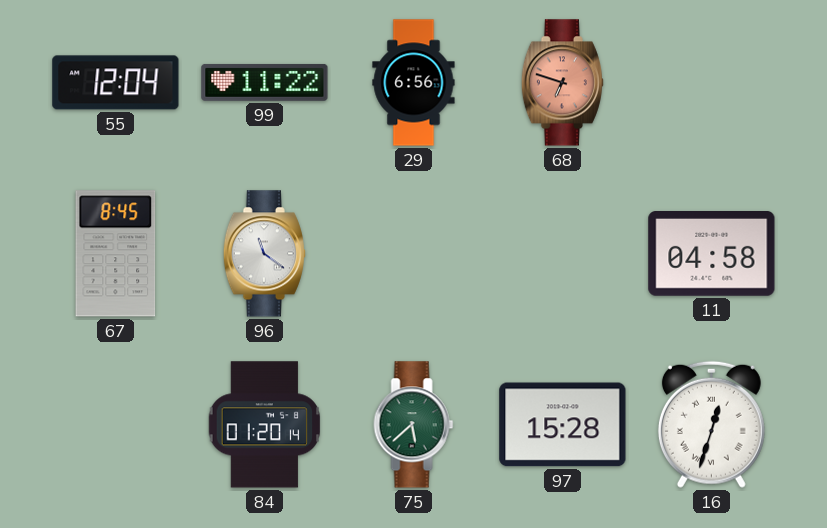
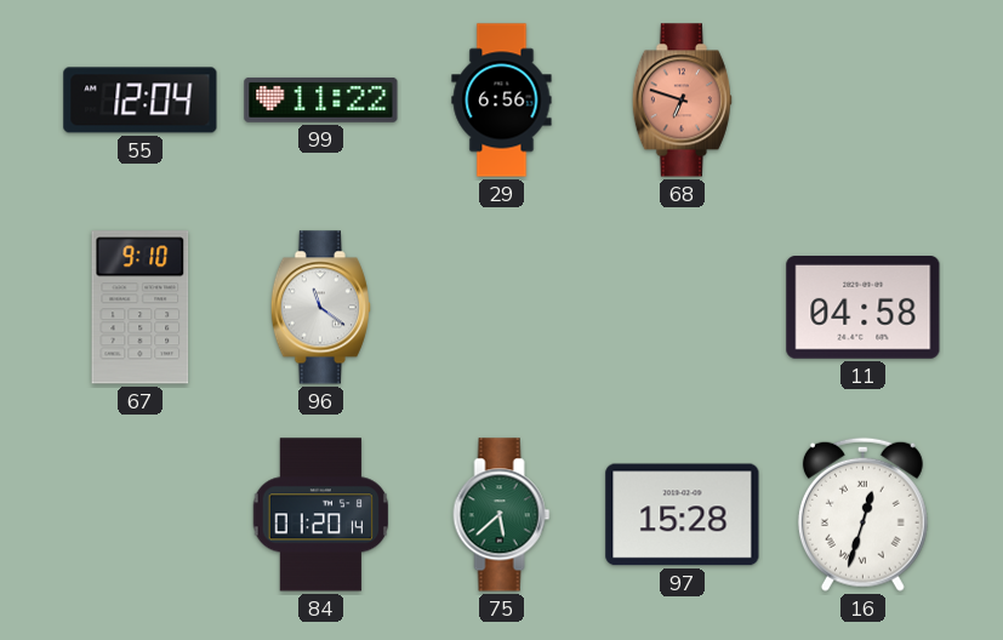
67: 8:45 -> 9:10
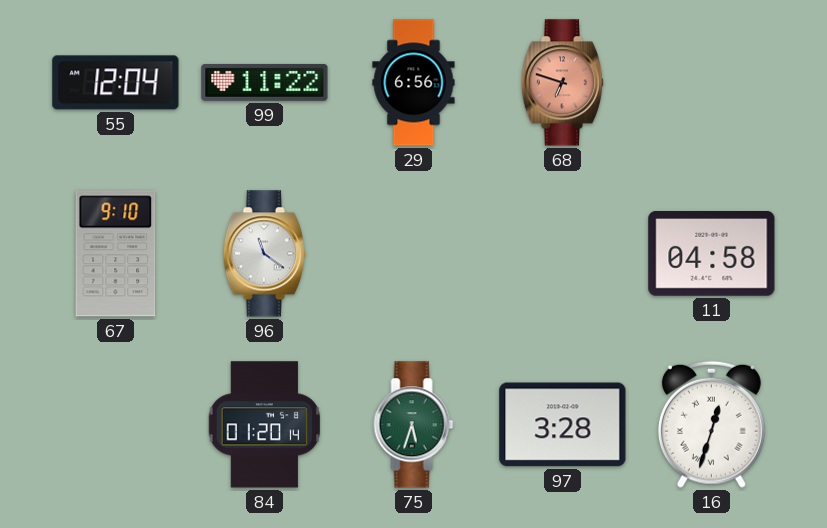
75: 5:38 -> 5:33
97: 15:28 -> 3:28
